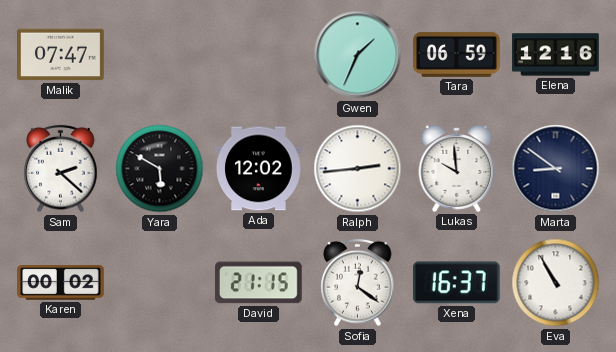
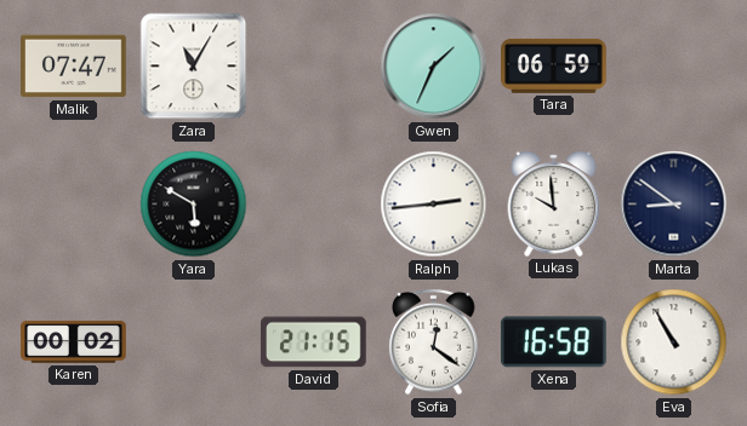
Zara: none -> 11:05
Elena: 12:16 -> none
Sam: 2:22 -> none
Ada: 12:02 -> none
Xena: 16:37 -> 16:58
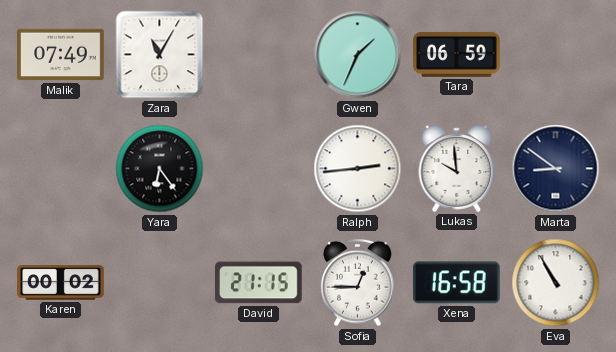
Malik: 07:47 -> 07:49
Yara: 5:50 -> 6:24
Sofia: 12:21 -> 12:45
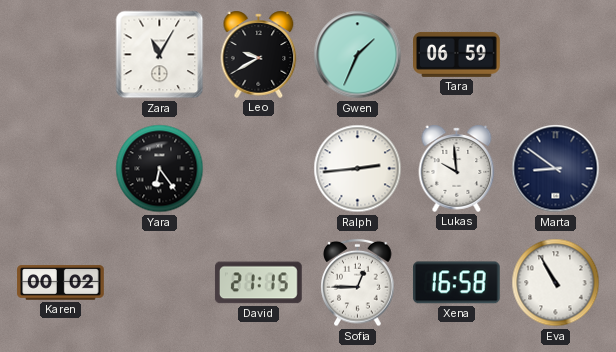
Malik: 07:49 -> none
Leo: none -> 9:40
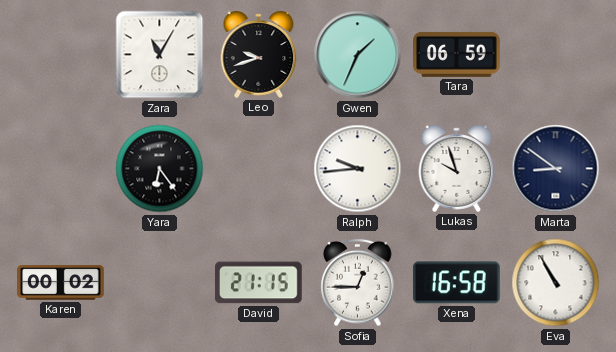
Leo: 9:40 -> 9:42
Ralph: 2:44 -> 9:44
Lukas: 9:59 -> 9:57
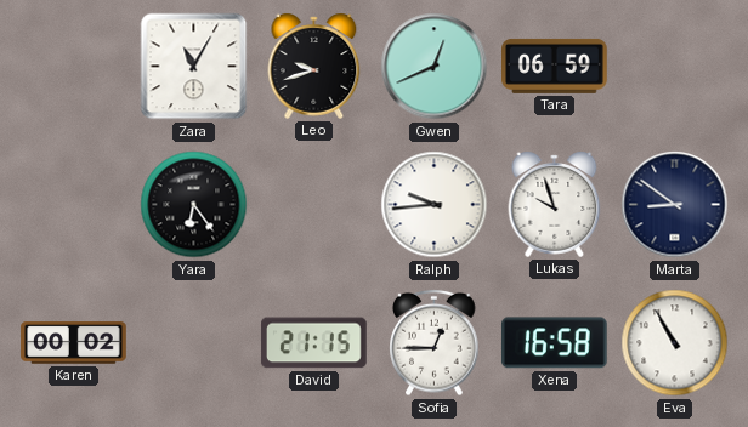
Gwen: 1:34 -> 12:41
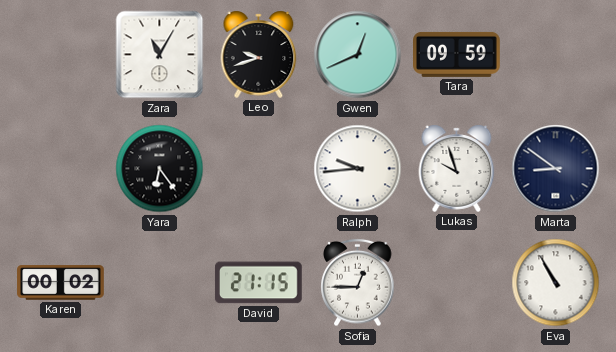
Tara: 06:59 -> 09:59
Xena: 16:58 -> none
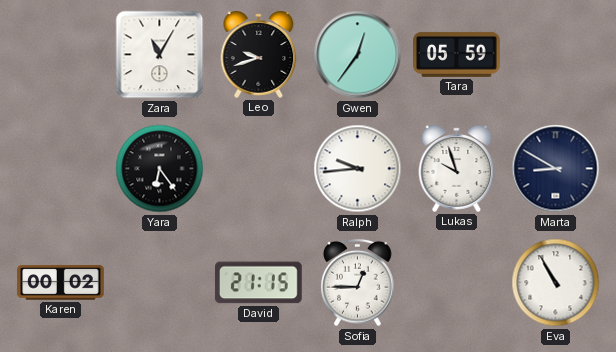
Gwen: 12:41 -> 12:36
Tara: 09:59 -> 05:59
Marta: 8:51 -> 8:50
